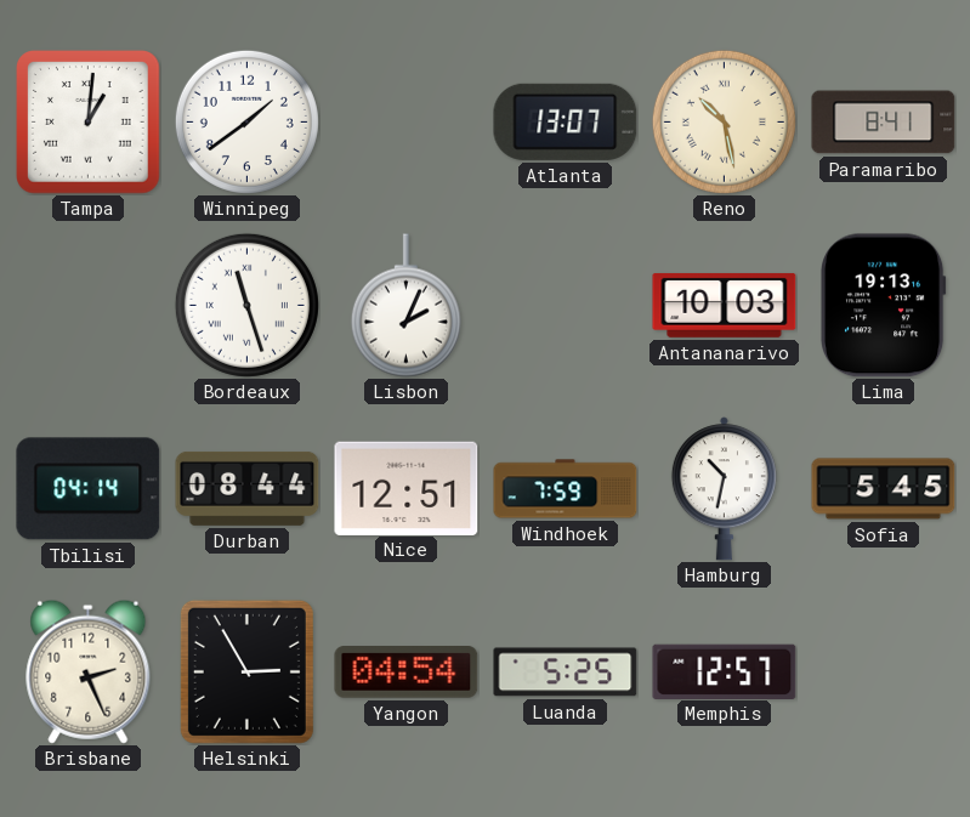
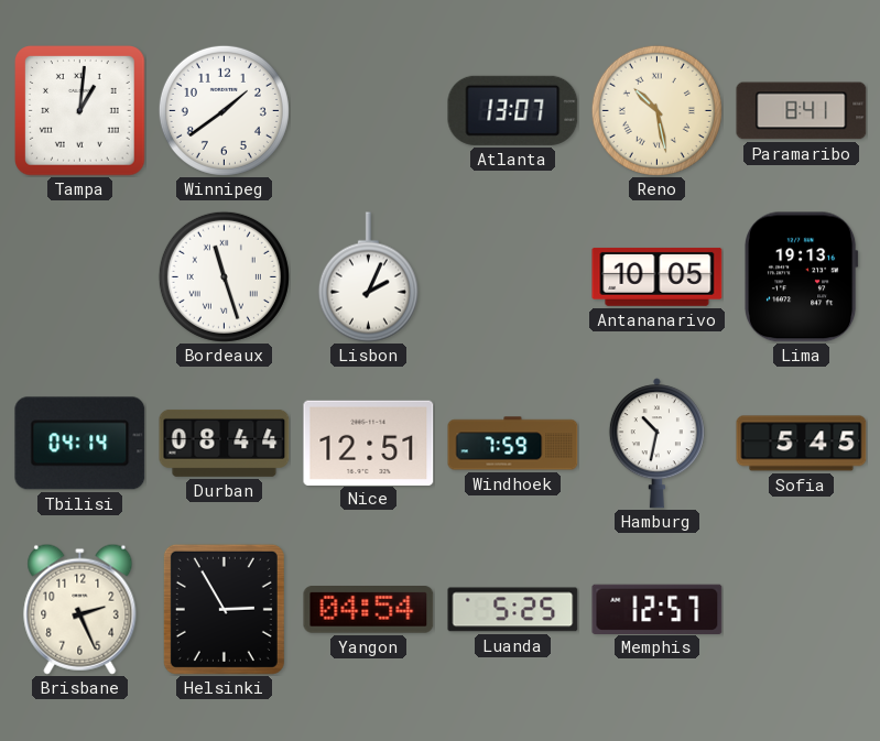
Antananarivo: 10:03 -> 10:05
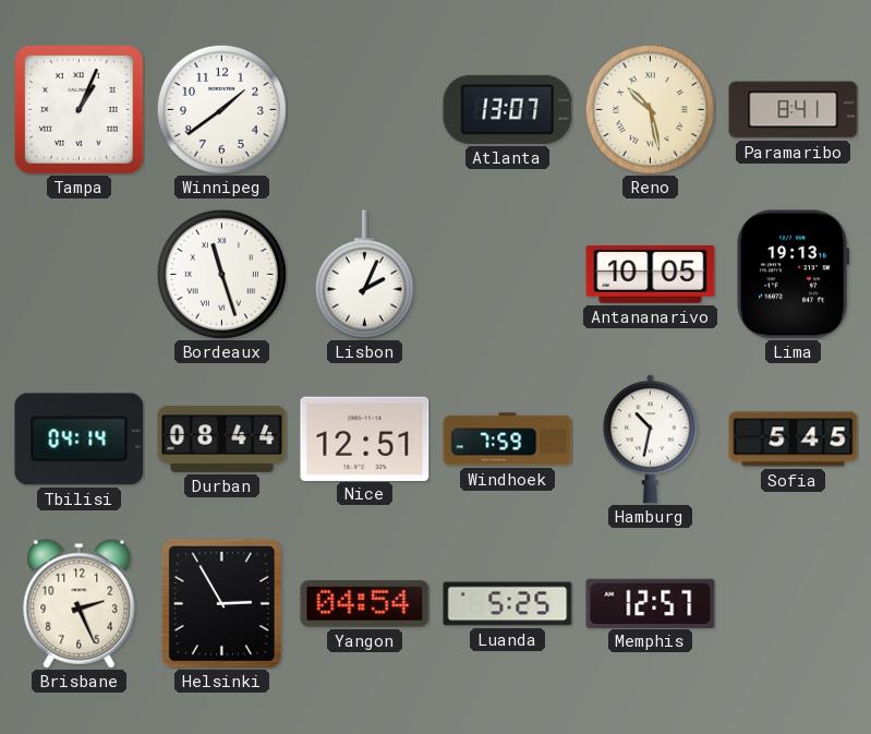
Tampa: 1:01 -> 1:04
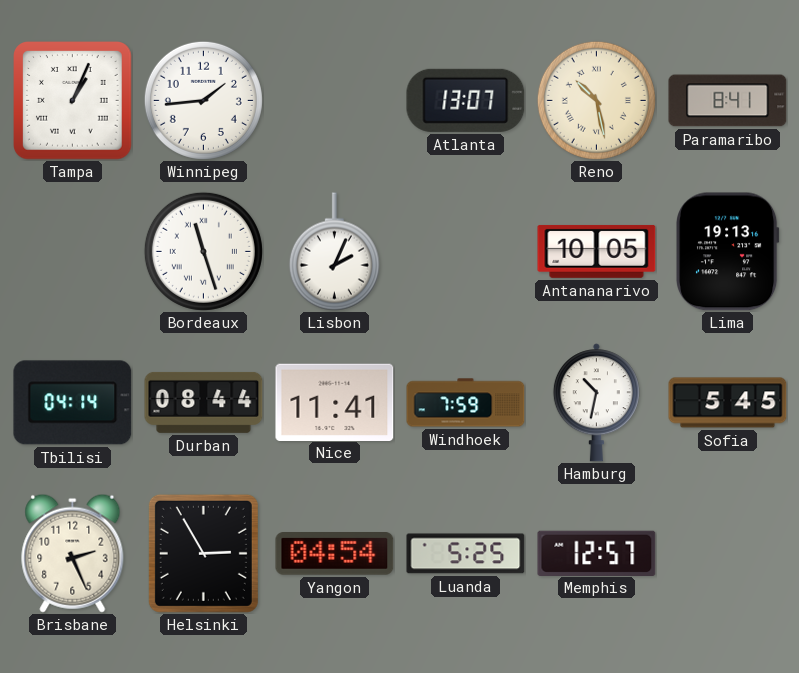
Winnipeg: 1:39 -> 1:44
Nice: 12:51 -> 11:41
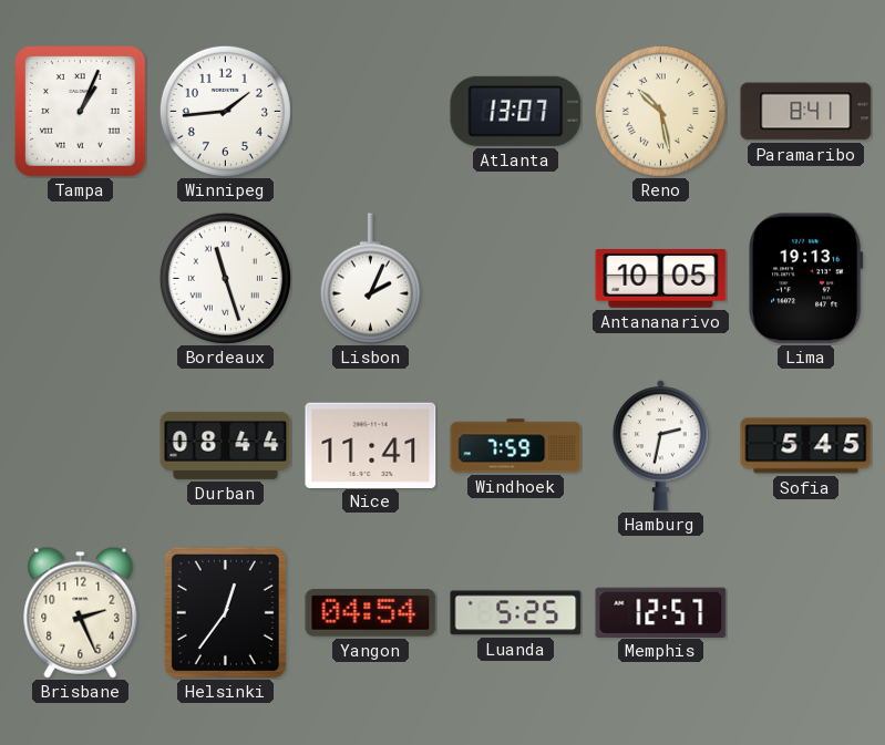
Tbilisi: 04:14 -> none
Hamburg: 10:32 -> 2:32
Helsinki: 2:55 -> 12:36
